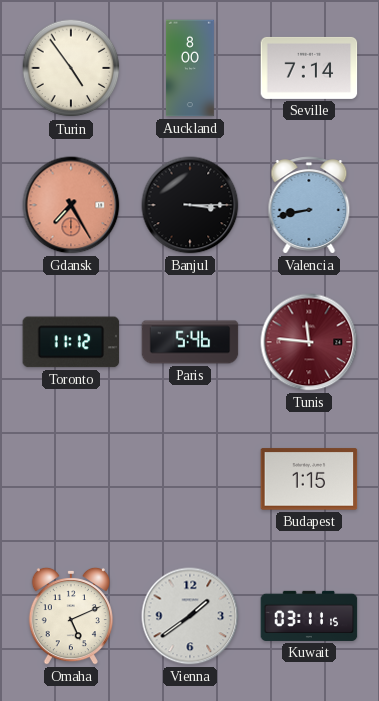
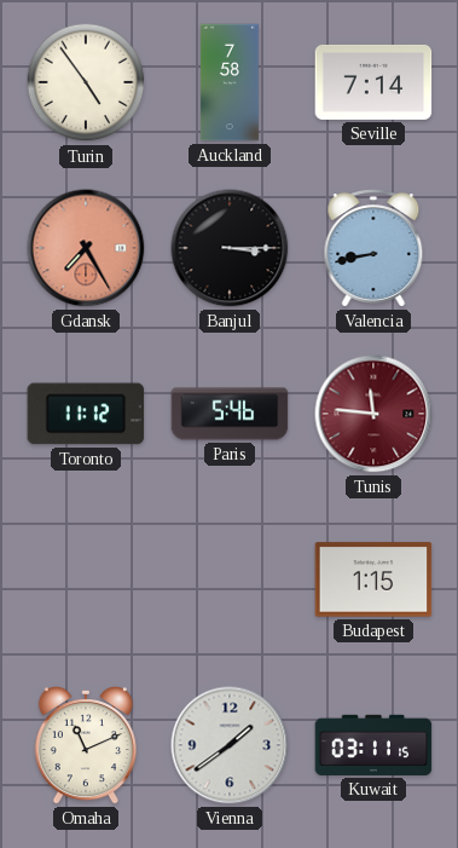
Auckland: 8:00 -> 7:58
Omaha: 5:11 -> 11:11
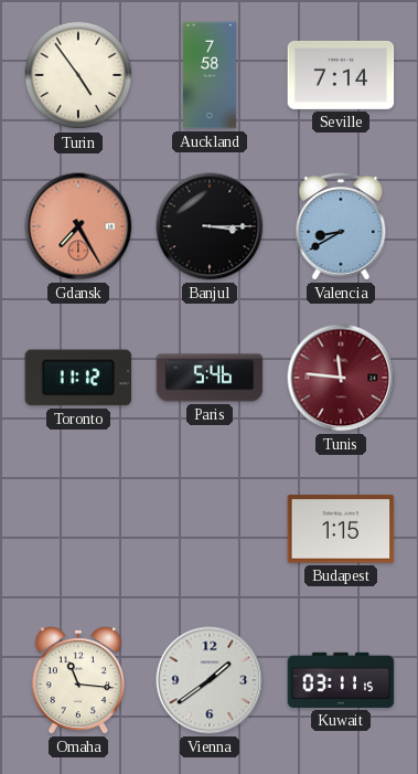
Valencia: 8:43 -> 8:40
Omaha: 11:11 -> 11:16
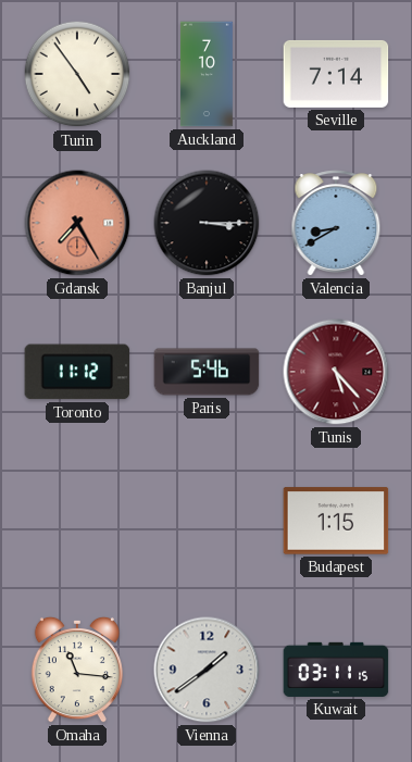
Auckland: 7:58 -> 7:10
Tunis: 11:46 -> 5:23
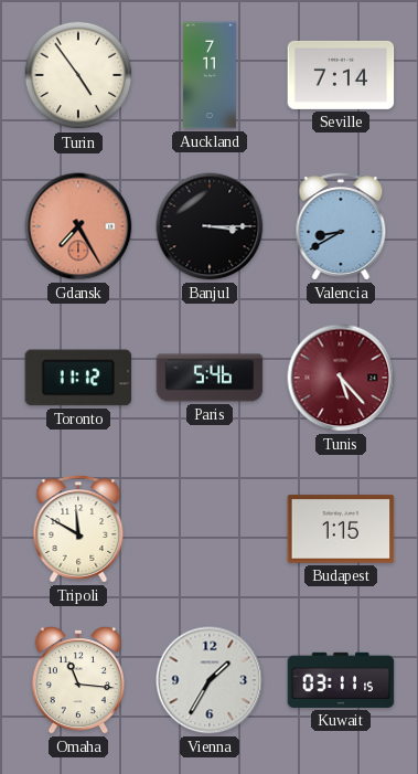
Auckland: 7:10 -> 7:11
Tripoli: none -> 11:50
Vienna: 1:39 -> 1:35
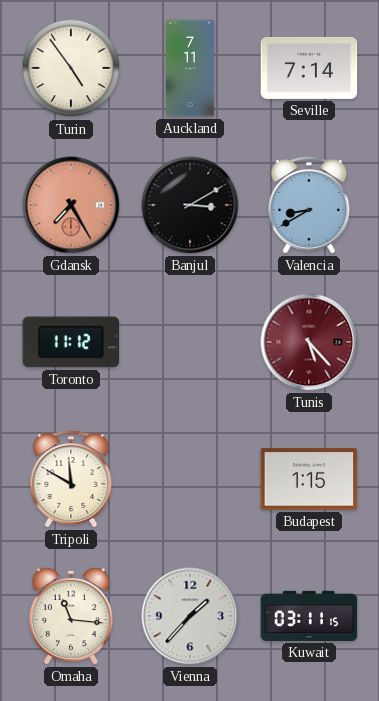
Banjul: 3:15 -> 3:10
Paris: 5:46 -> none
Vienna: 1:35 -> 1:37
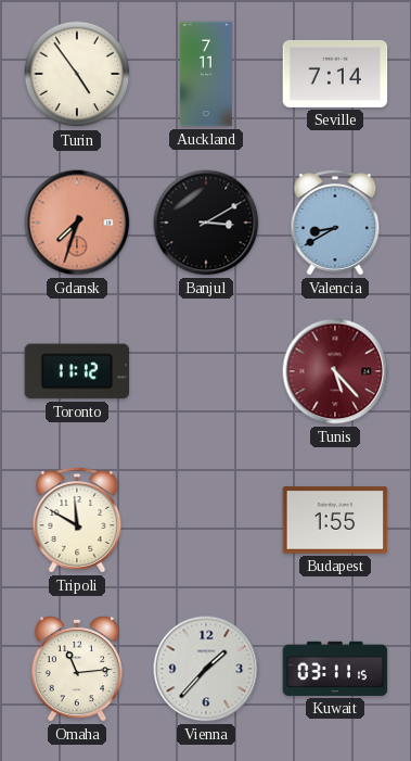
Gdansk: 7:25 -> 7:33
Budapest: 1:15 -> 1:55
Omaha: 11:16 -> 11:14
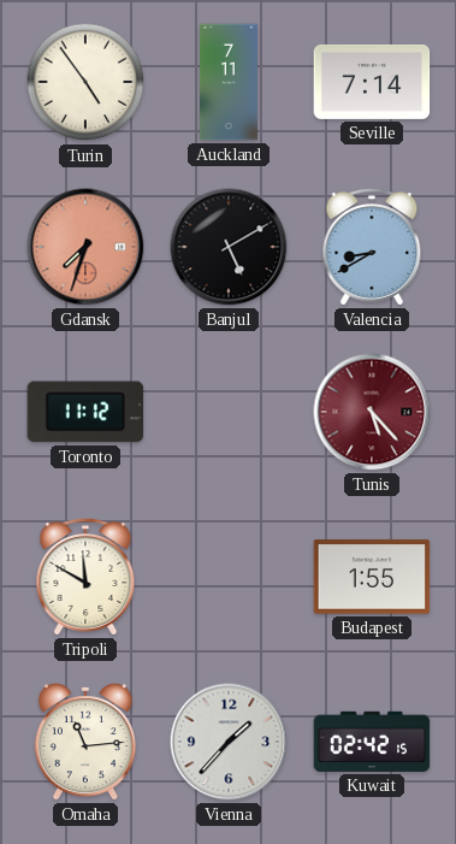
Banjul: 3:10 -> 5:10
Kuwait: 03:11 -> 02:42
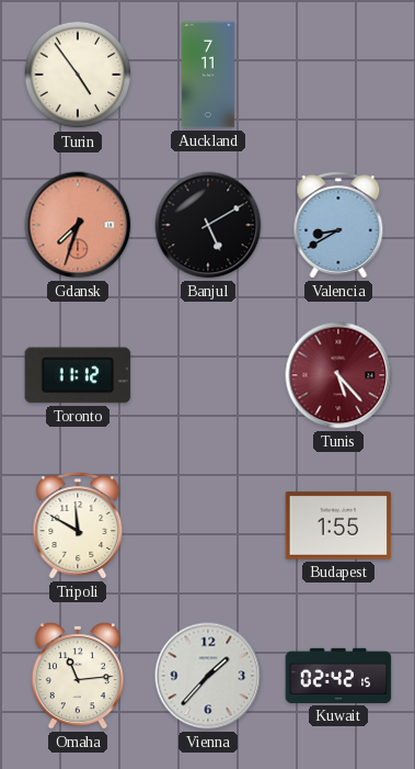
Seville: 7:14 -> none
